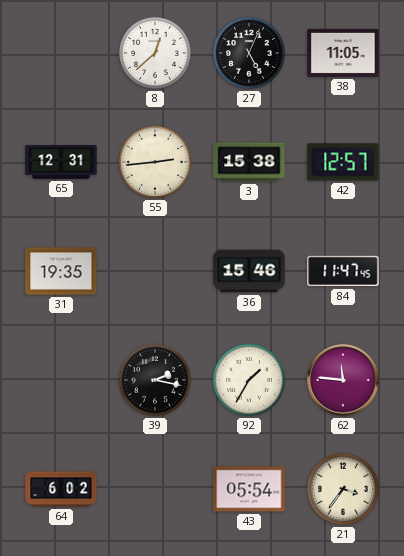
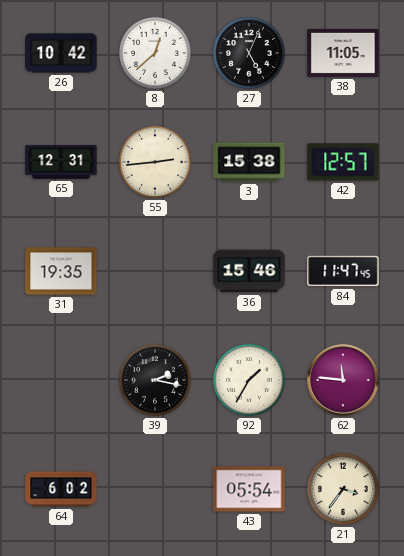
26: none -> 10:42
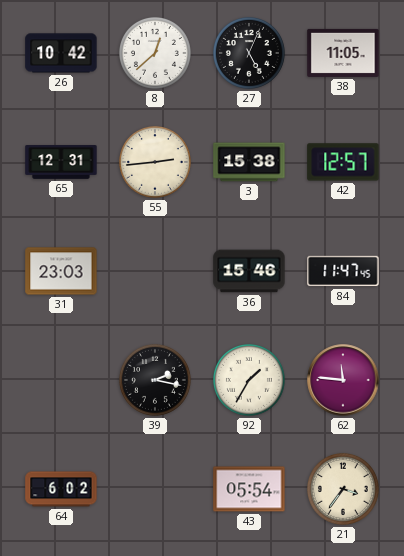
31: 19:35 -> 23:03
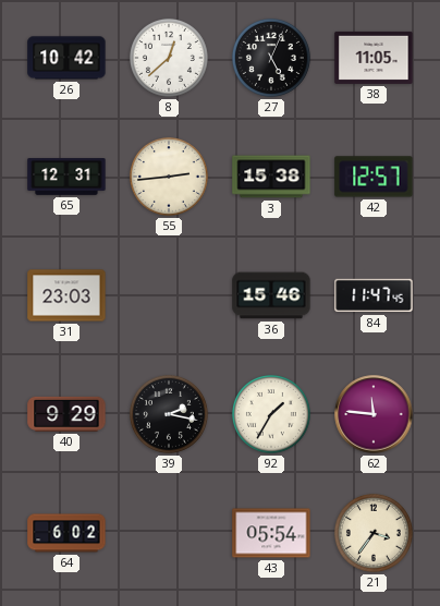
40: none -> 9:29
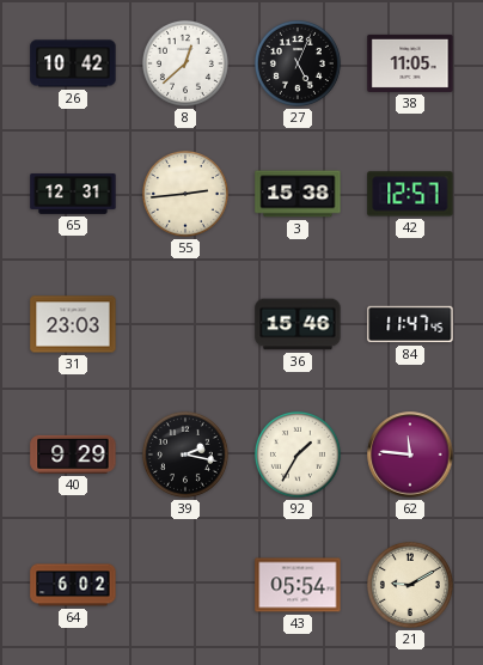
21: 3:36 -> 9:10
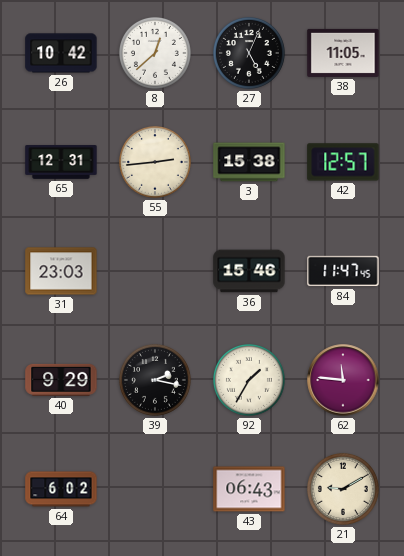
43: 05:54 -> 06:43
